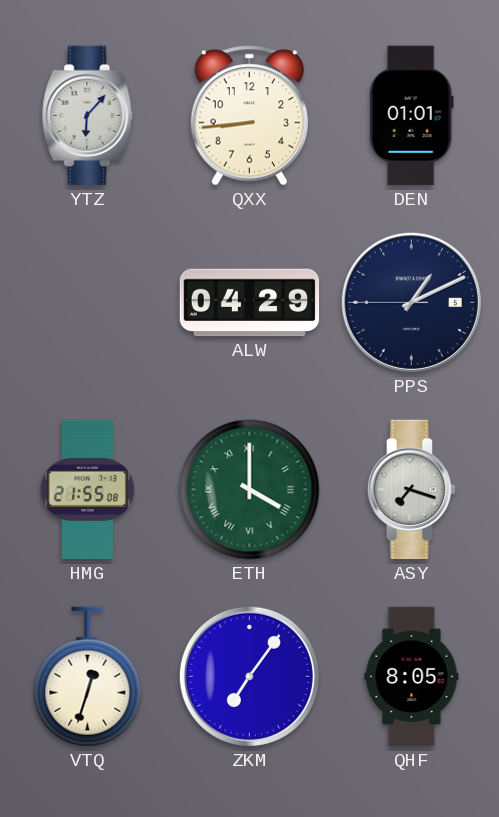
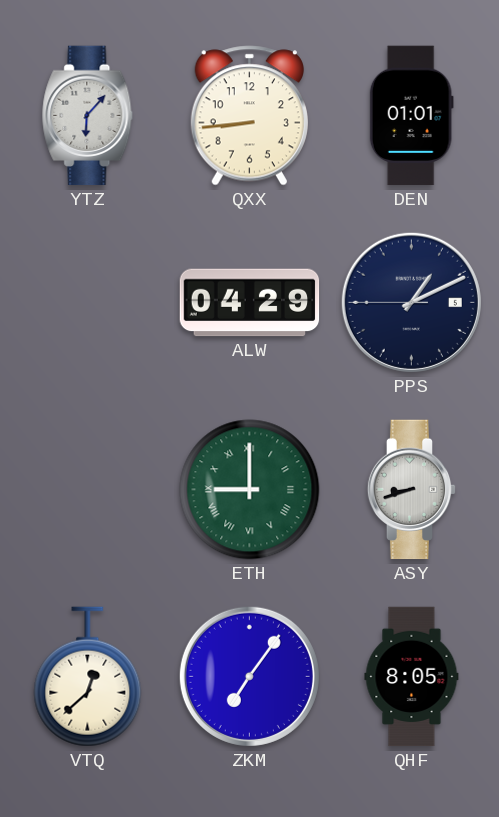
HMG: 21:55 -> none
ETH: 4:00 -> 9:00
ASY: 7:18 -> 8:42
VTQ: 12:33 -> 12:38
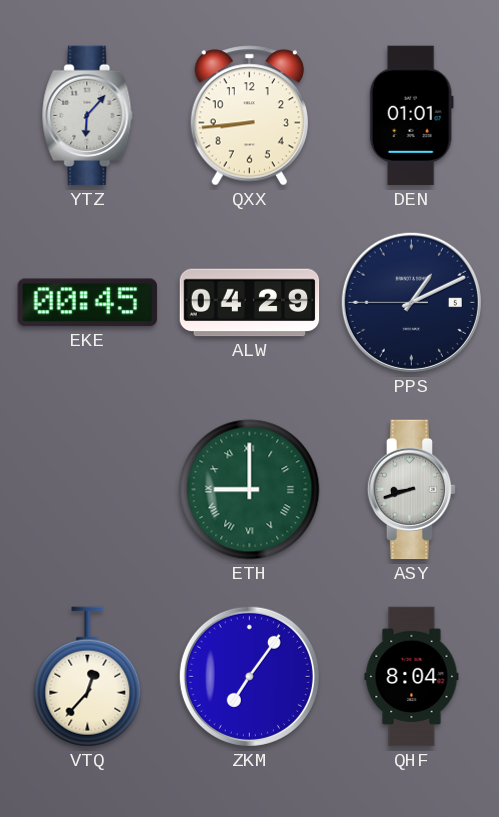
EKE: none -> 00:45
VTQ: 12:38 -> 12:37
QHF: 8:05 -> 8:04
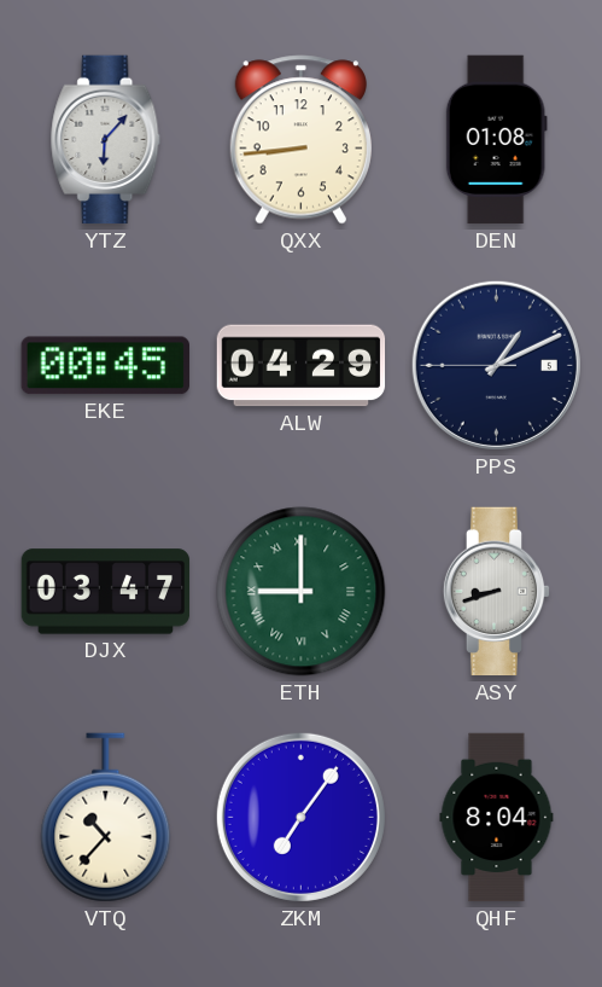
DEN: 01:01 -> 01:08
DJX: none -> 03:47
VTQ: 12:37 -> 10:37
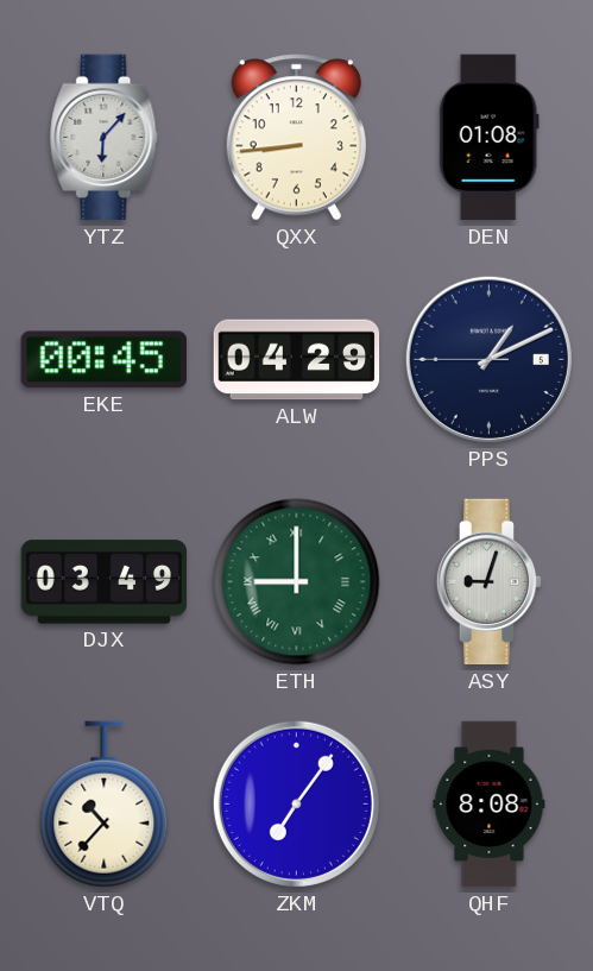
DJX: 03:47 -> 03:49
ASY: 8:42 -> 9:03
QHF: 8:04 -> 8:08
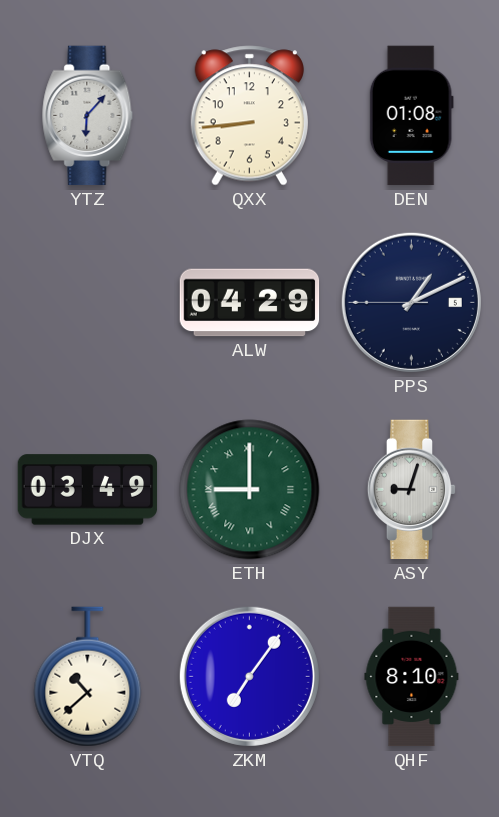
EKE: 00:45 -> none
VTQ: 10:37 -> 10:38
QHF: 8:08 -> 8:10
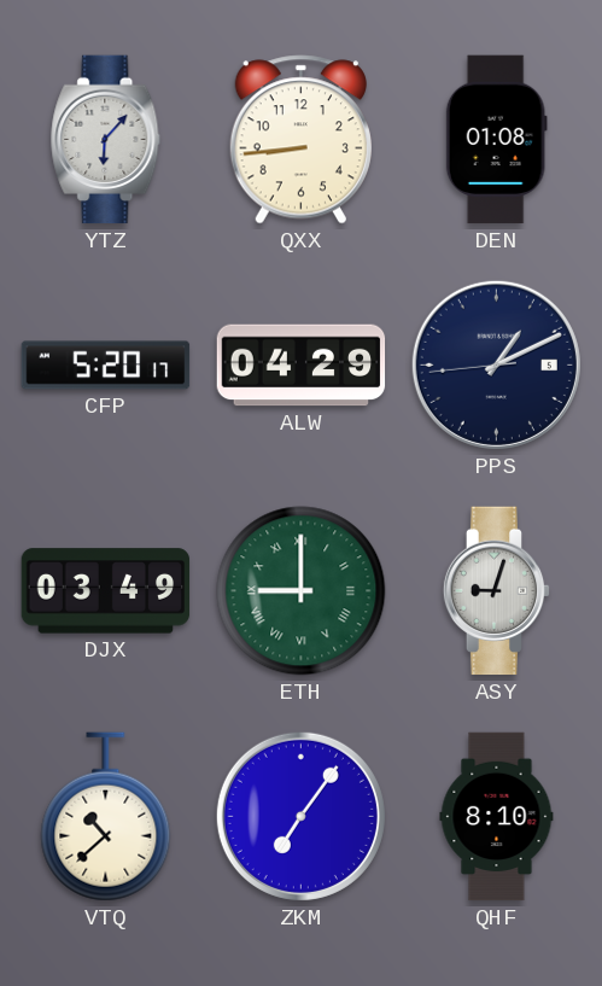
CFP: none -> 5:20
PPS: 1:10:45 -> 1:10:44
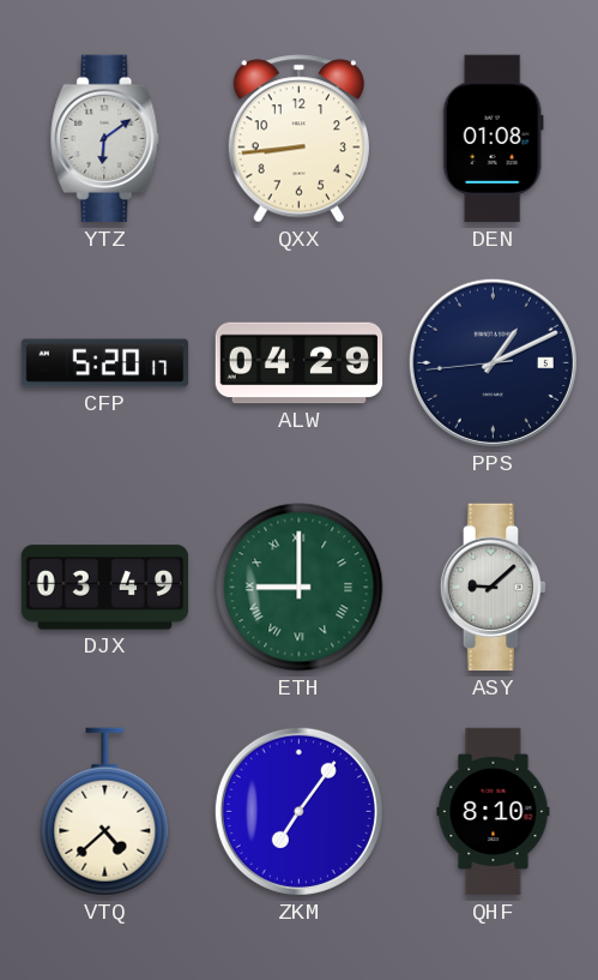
YTZ: 6:07 -> 6:09
ASY: 9:03 -> 9:08
VTQ: 10:38 -> 4:38
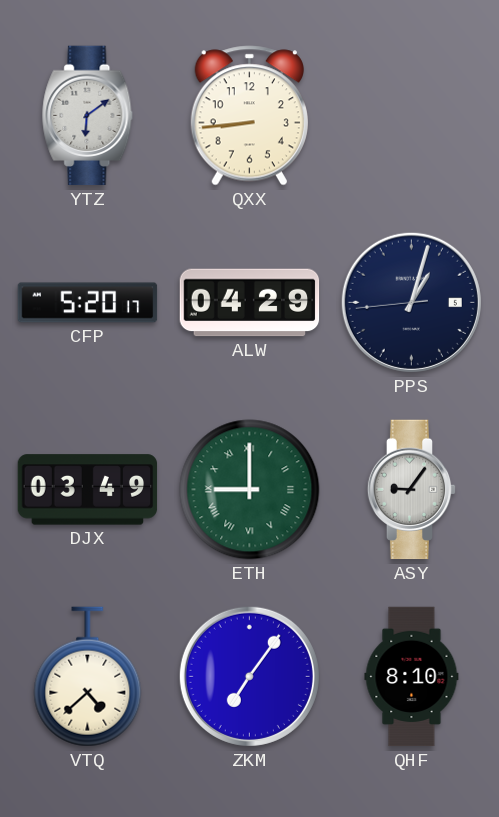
DEN: 01:08 -> none
PPS: 1:10 -> 1:02
ASY: 9:08 -> 9:06
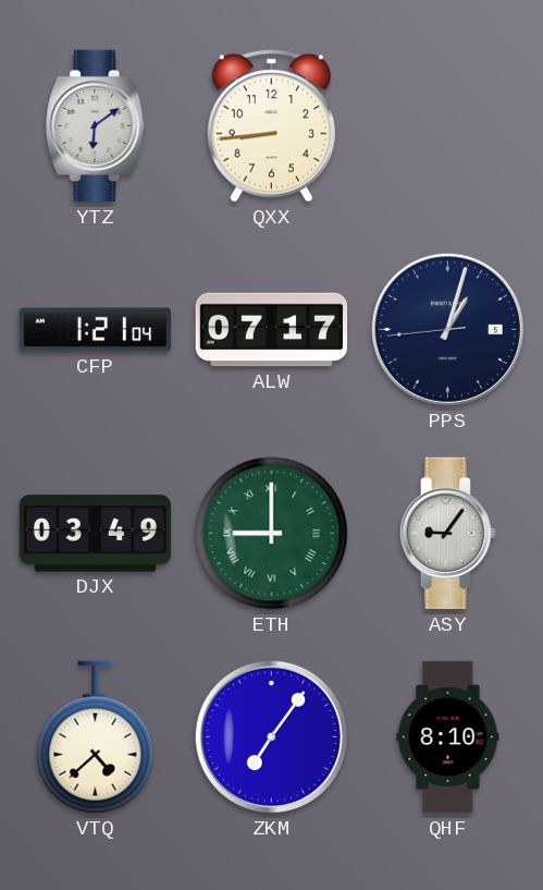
CFP: 5:20 -> 1:21
ALW: 04:29 -> 07:17
